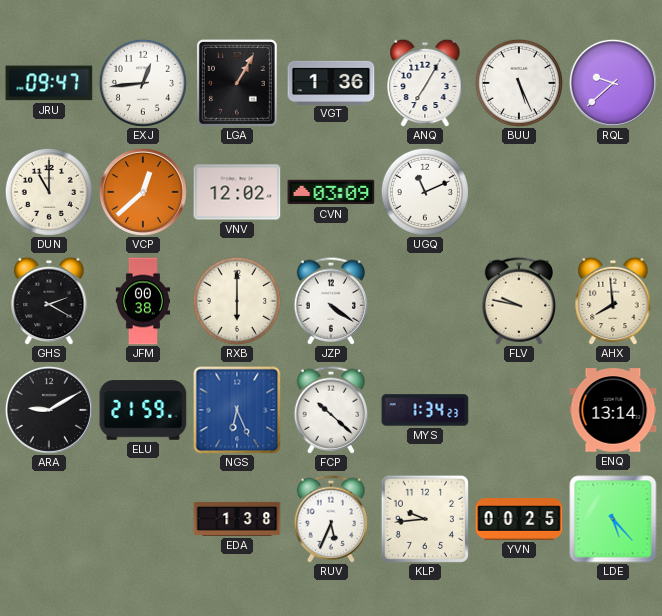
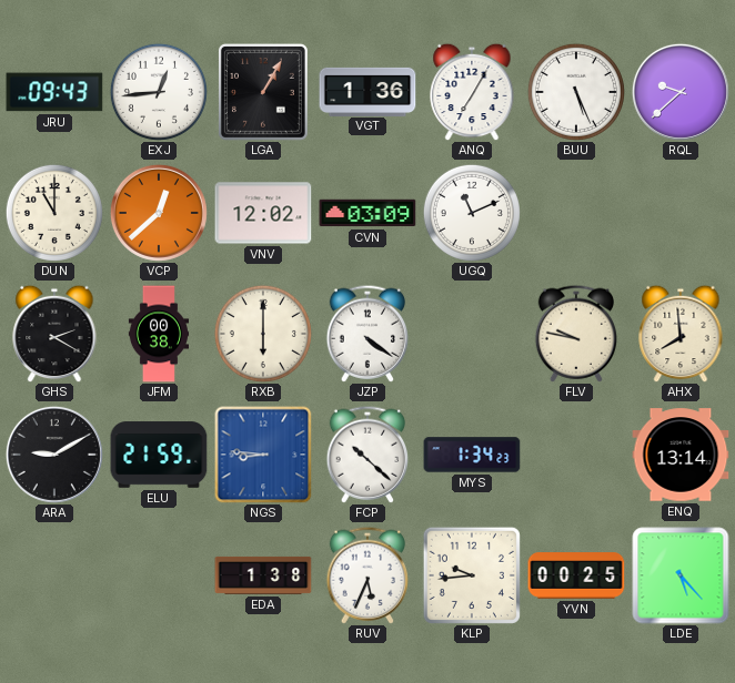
JRU: 09:47 -> 09:43
NGS: 6:26 -> 8:46
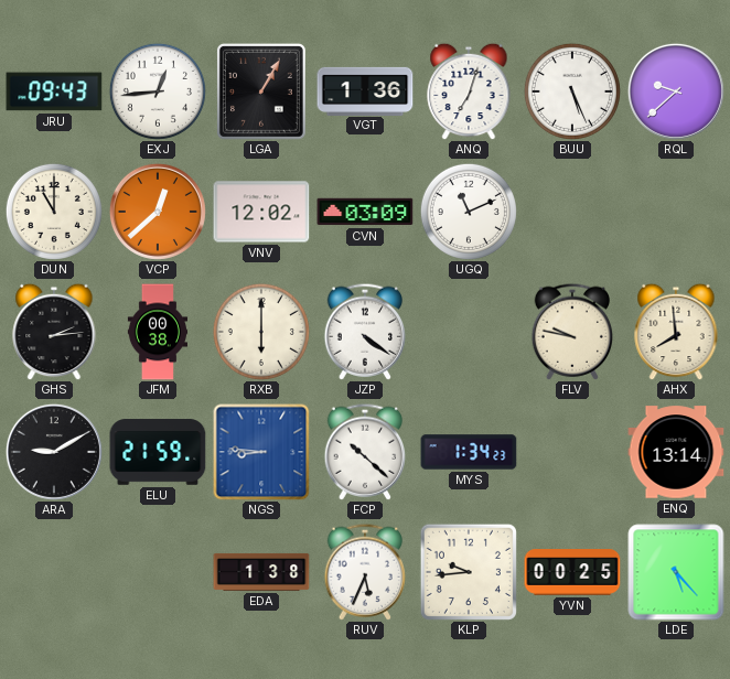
ANQ: 7:05 -> 7:03
GHS: 2:20 -> 2:14
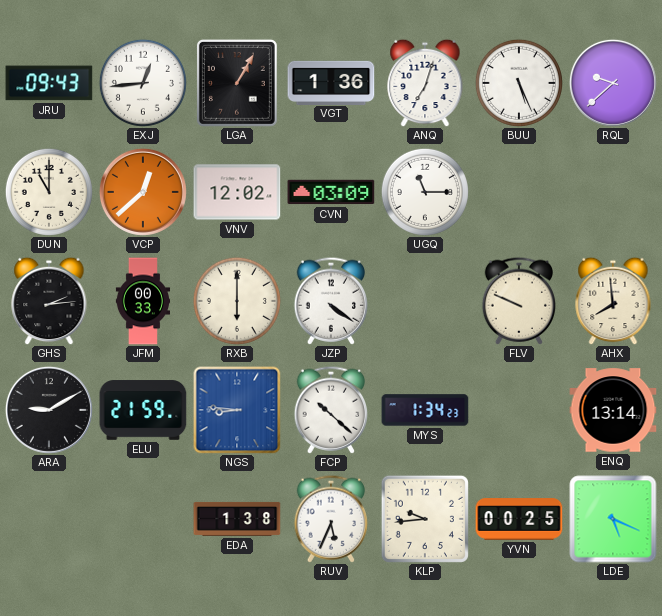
UGQ: 11:11 -> 11:15
JFM: 00:38 -> 00:33
FLV: 9:47 -> 9:49
LDE: 5:23 -> 5:19
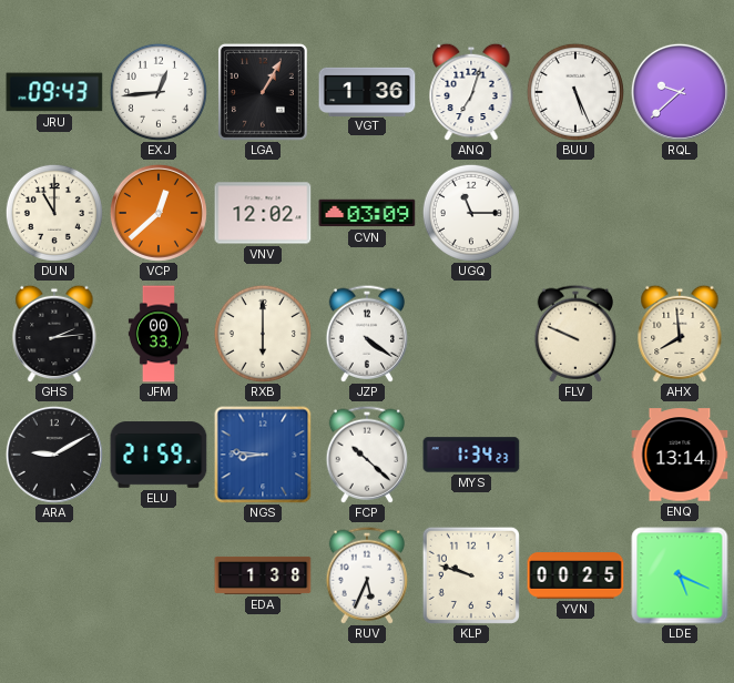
KLP: 9:44 -> 9:48
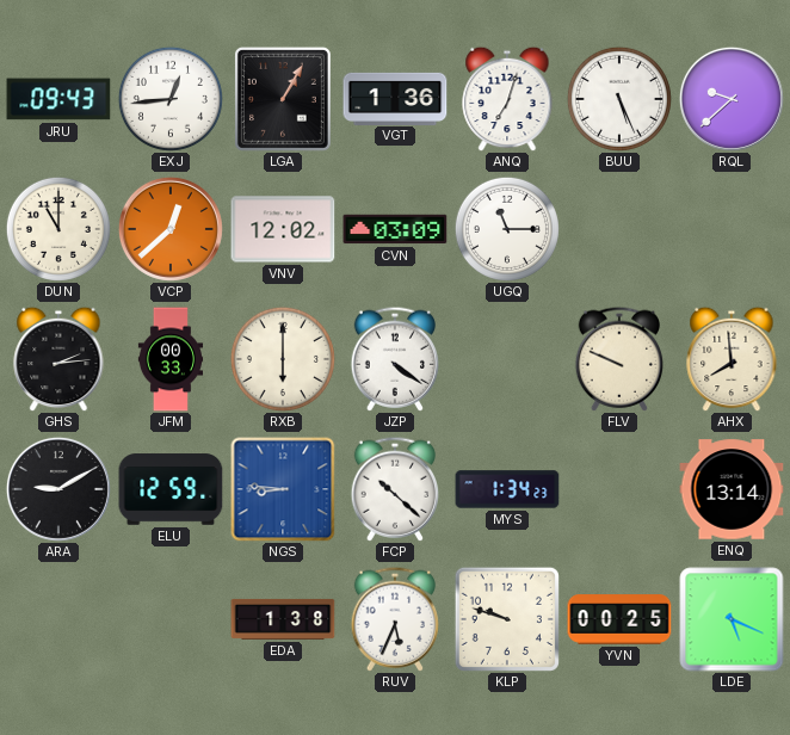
ELU: 21:59 -> 12:59
